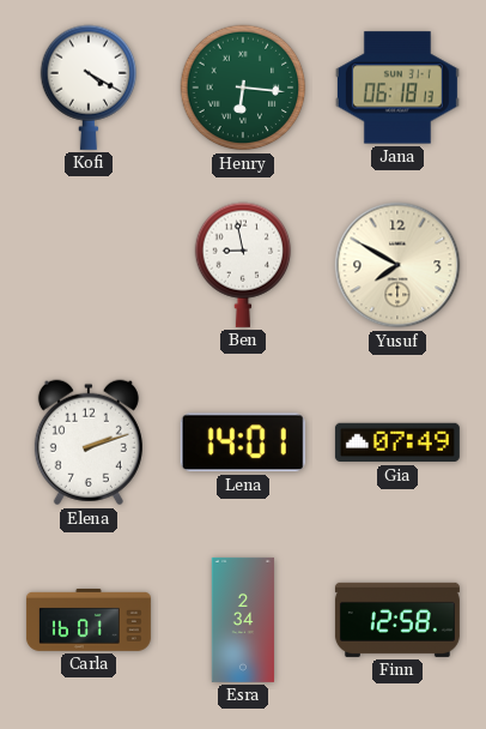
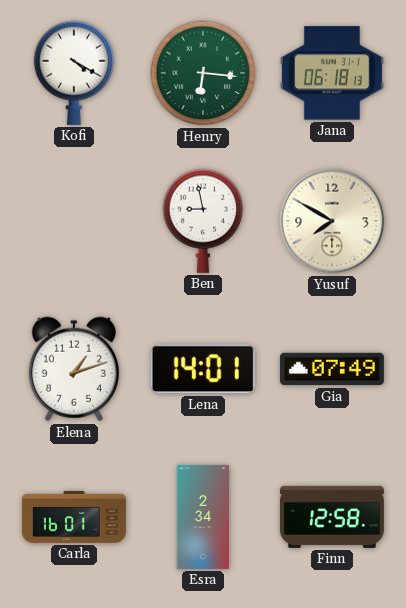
Elena: 2:12 -> 1:12
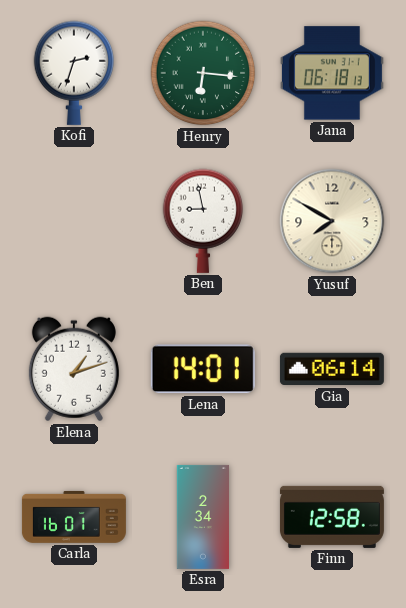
Kofi: 4:20 -> 2:33
Gia: 07:49 -> 06:14
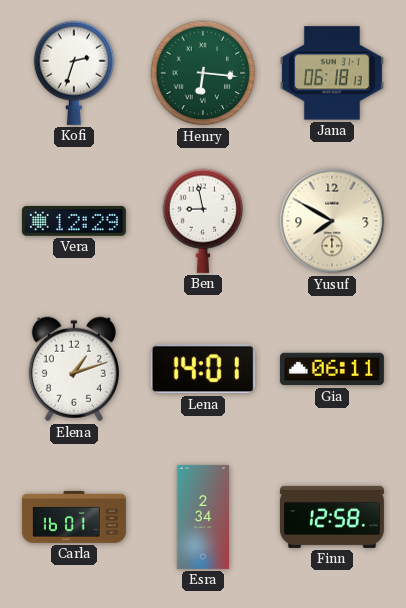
Vera: none -> 12:29
Gia: 06:14 -> 06:11
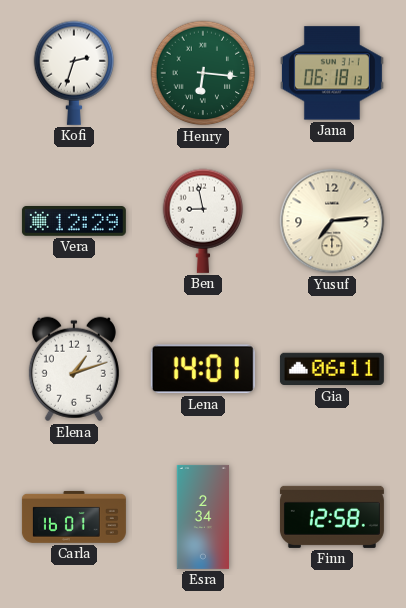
Yusuf: 7:50 -> 7:14
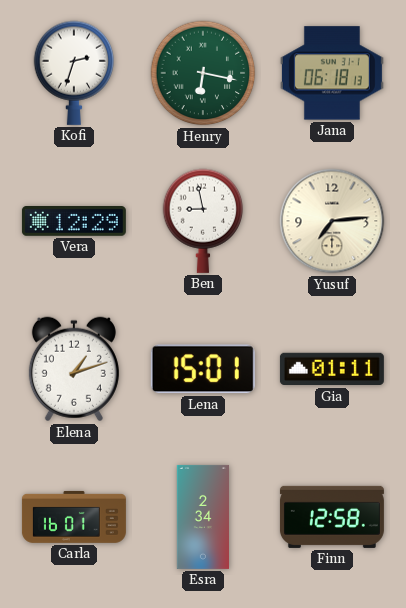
Henry: 6:16 -> 6:17
Lena: 14:01 -> 15:01
Gia: 06:11 -> 01:11
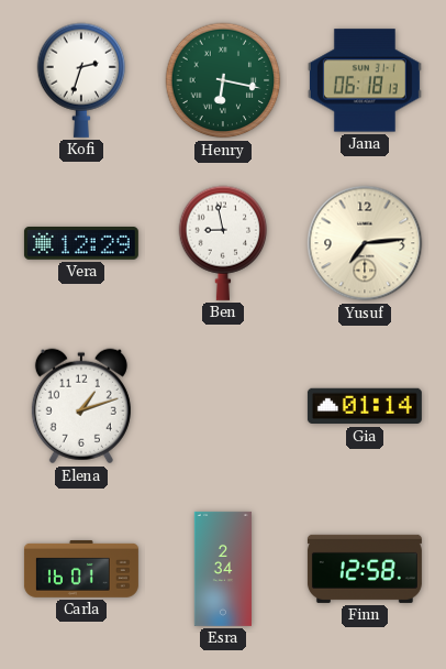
Lena: 15:01 -> none
Gia: 01:11 -> 01:14
